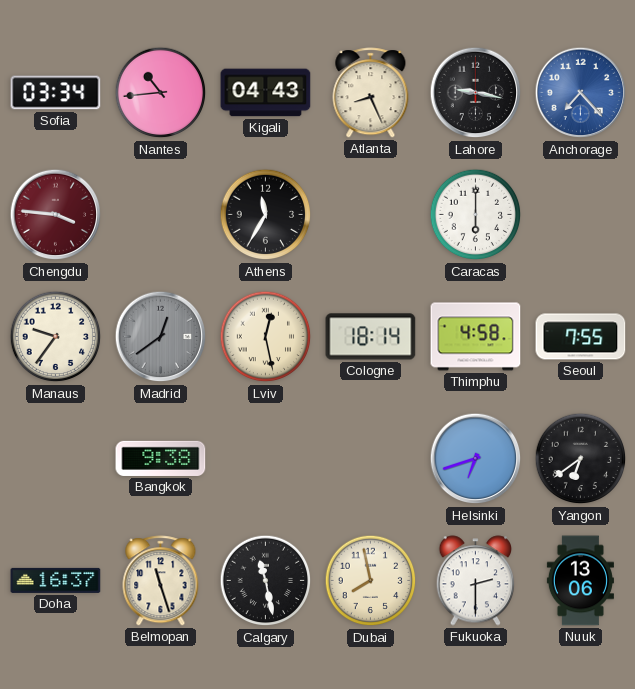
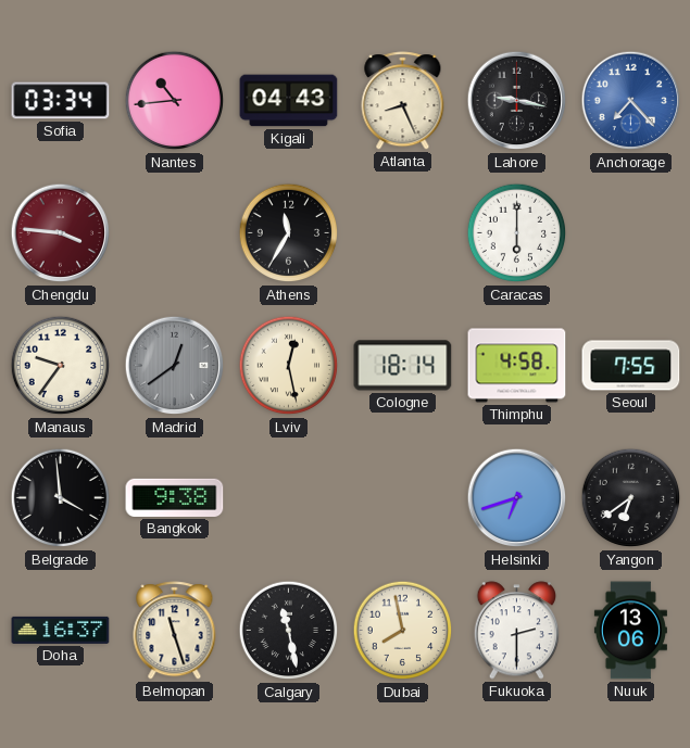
Belgrade: none -> 3:59
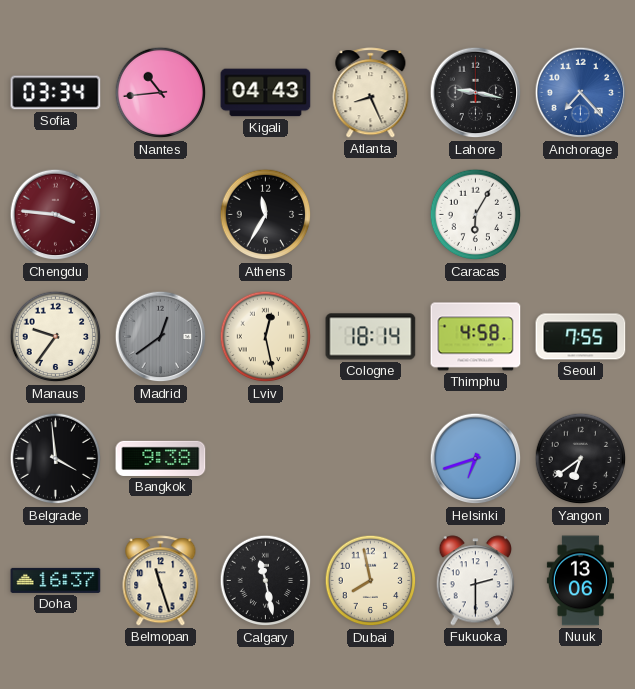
Caracas: 6:00 -> 6:05
